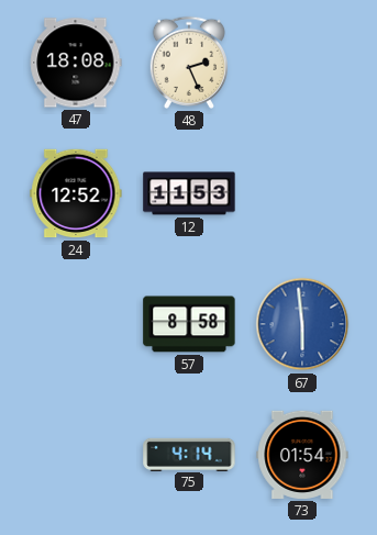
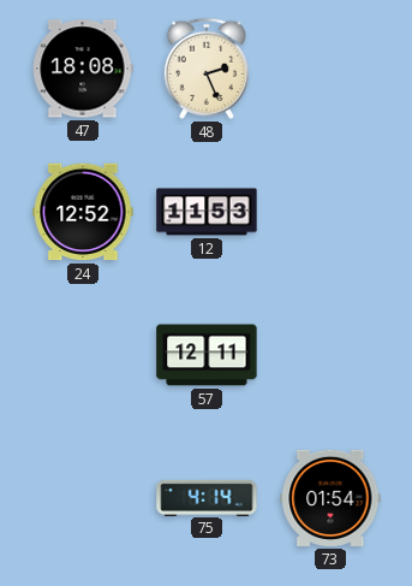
57: 8:58 -> 12:11
67: 5:59 -> none
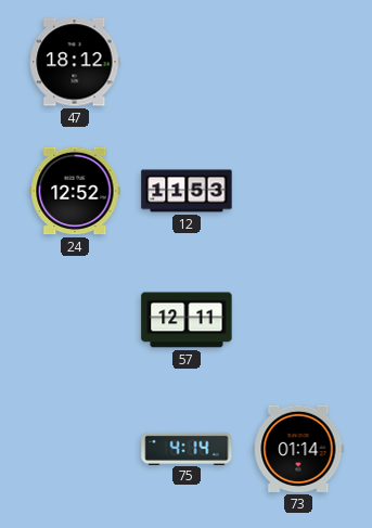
47: 18:08 -> 18:12
48: 2:26 -> none
73: 01:54 -> 01:14
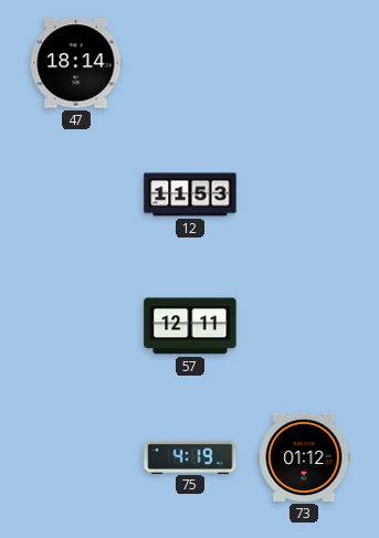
47: 18:12 -> 18:14
24: 12:52 -> none
75: 4:14 -> 4:19
73: 01:14 -> 01:12
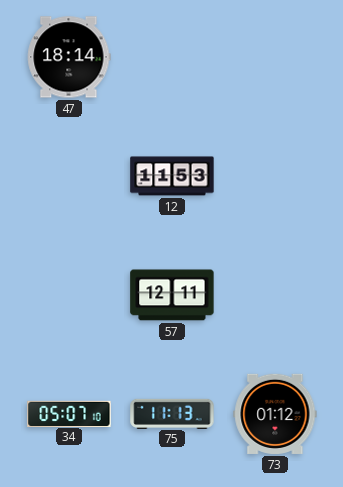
34: none -> 05:07
75: 4:19 -> 11:13
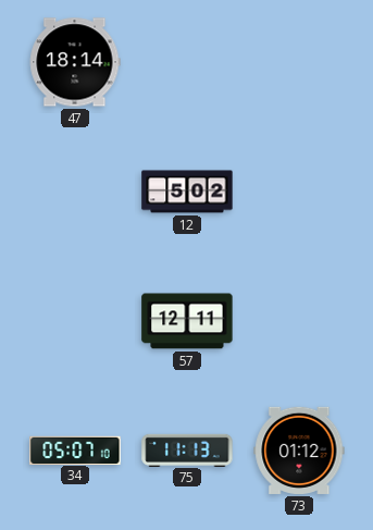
12: 11:53 -> 5:02
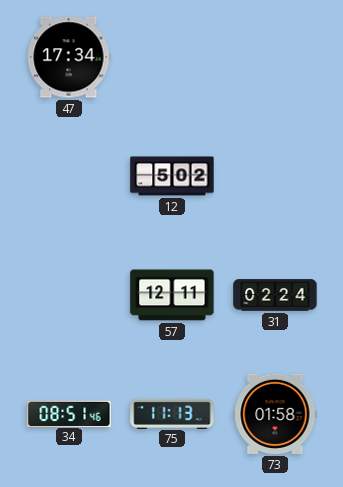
47: 18:14 -> 17:34
31: none -> 02:24
34: 05:07 -> 08:51
73: 01:12 -> 01:58
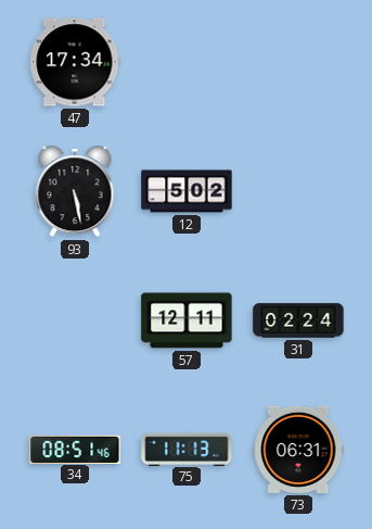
93: none -> 5:28
73: 01:58 -> 06:31
